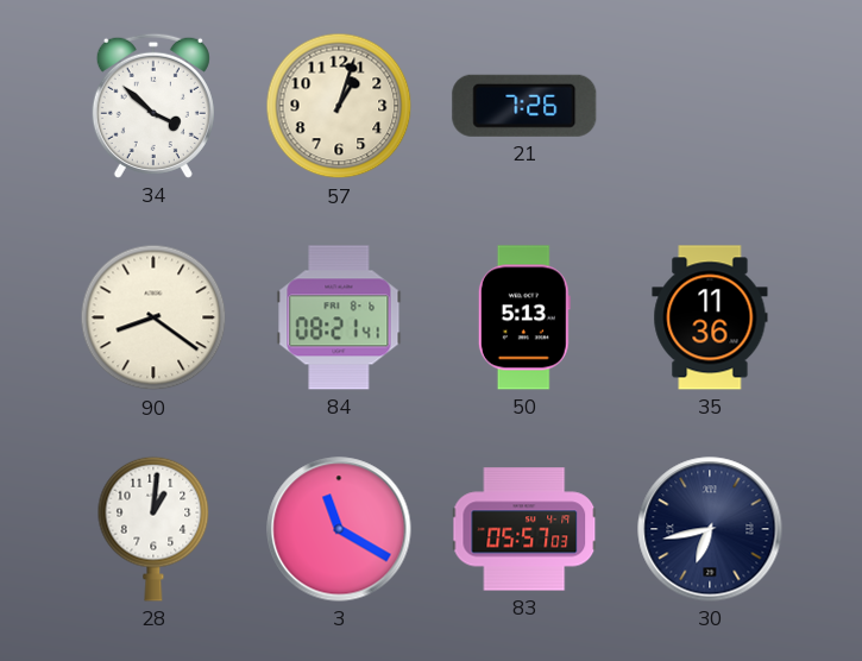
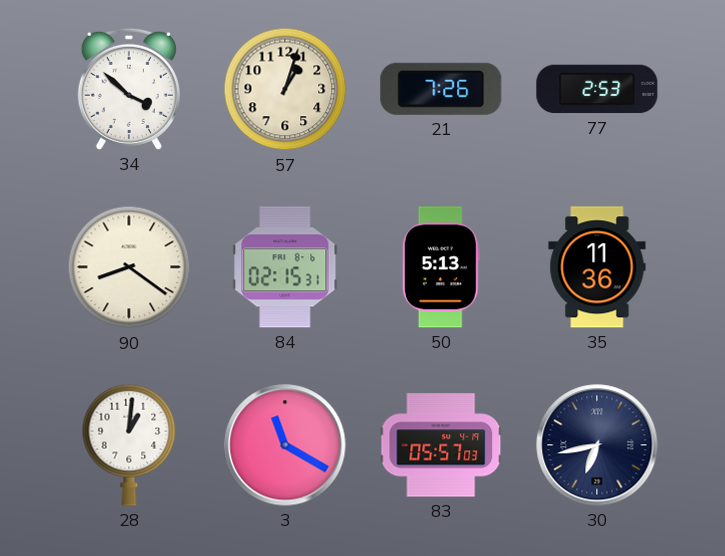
77: none -> 2:53
84: 08:21 -> 02:15
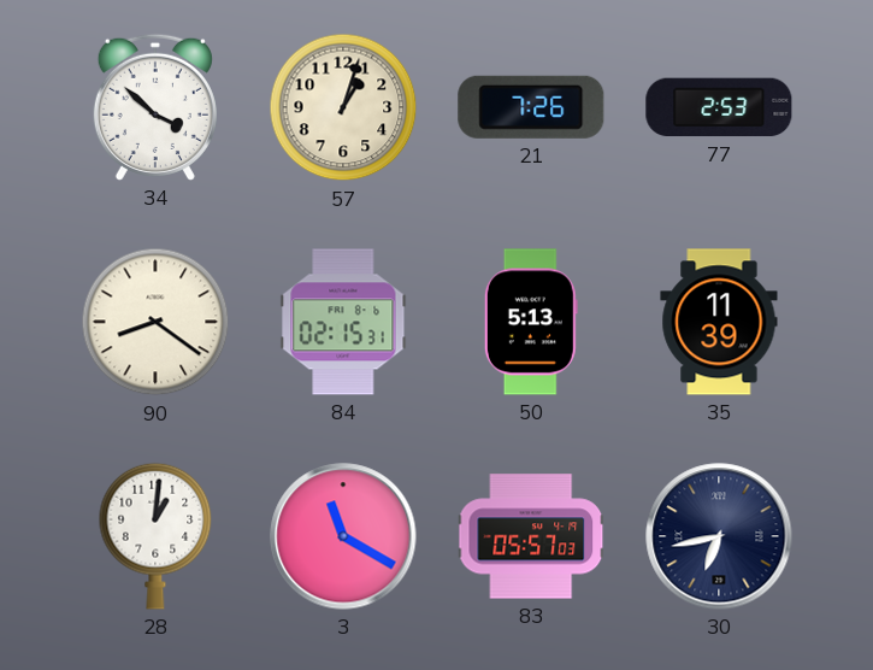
35: 11:36 -> 11:39
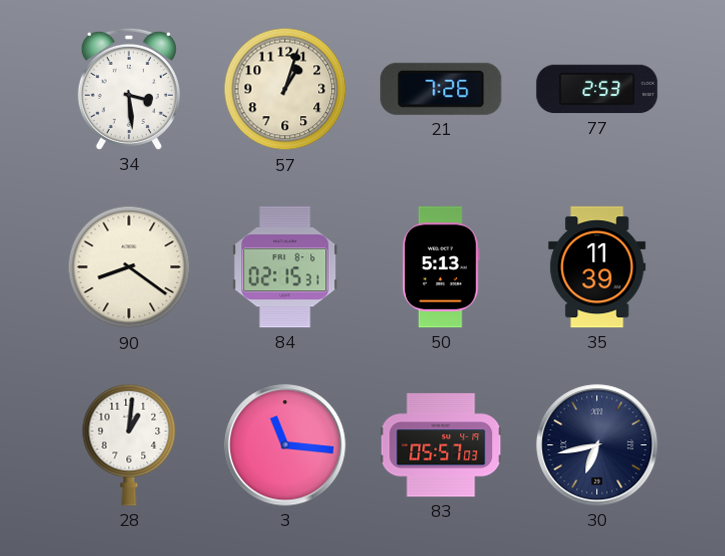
34: 3:52 -> 3:29
3: 11:20 -> 11:16
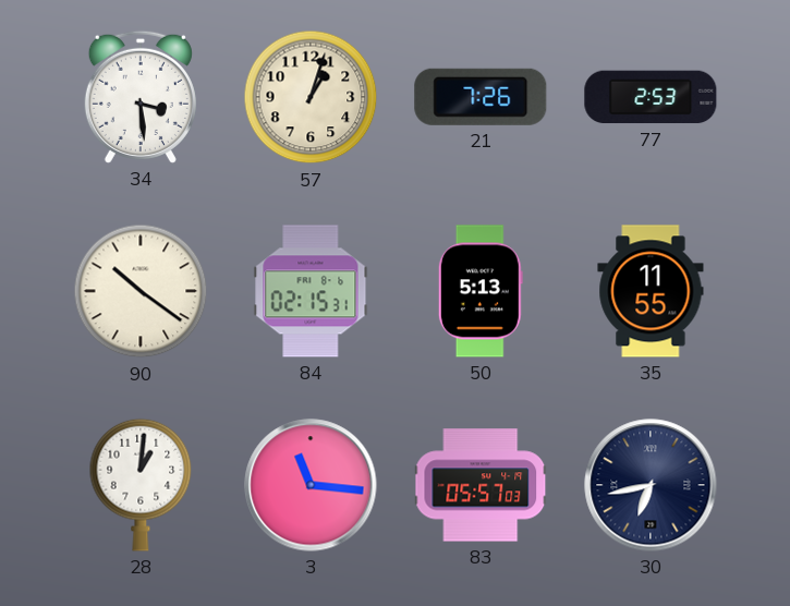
90: 8:21 -> 10:21
35: 11:39 -> 11:55
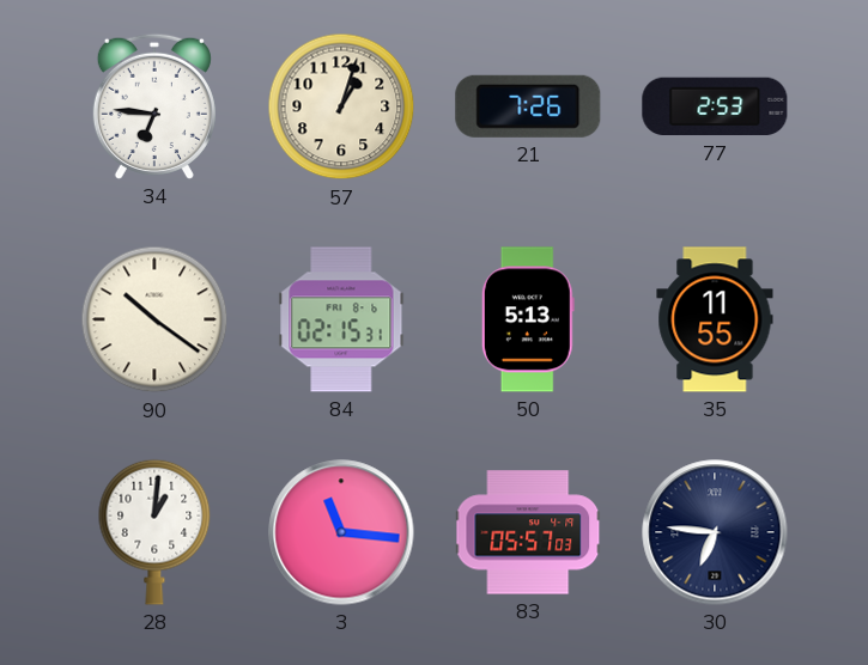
34: 3:29 -> 6:46
30: 6:43 -> 6:46
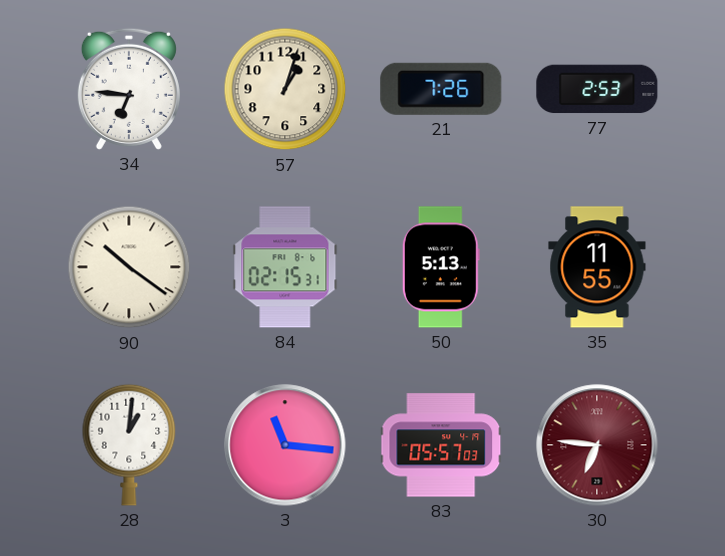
30 dial: navy -> burgundy
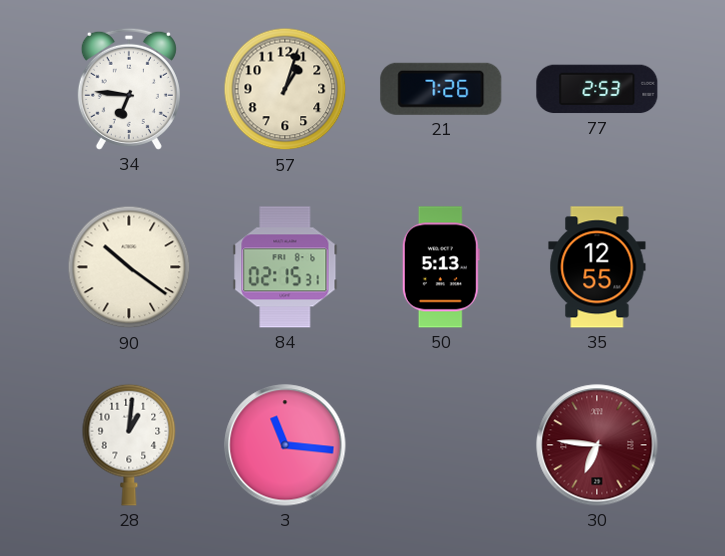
35: 11:55 -> 12:55
83: 05:57 -> none
